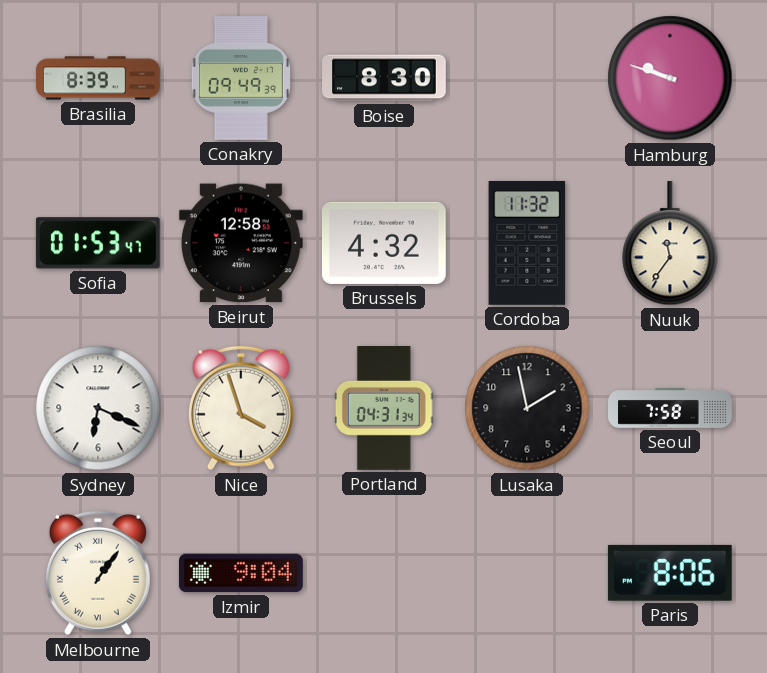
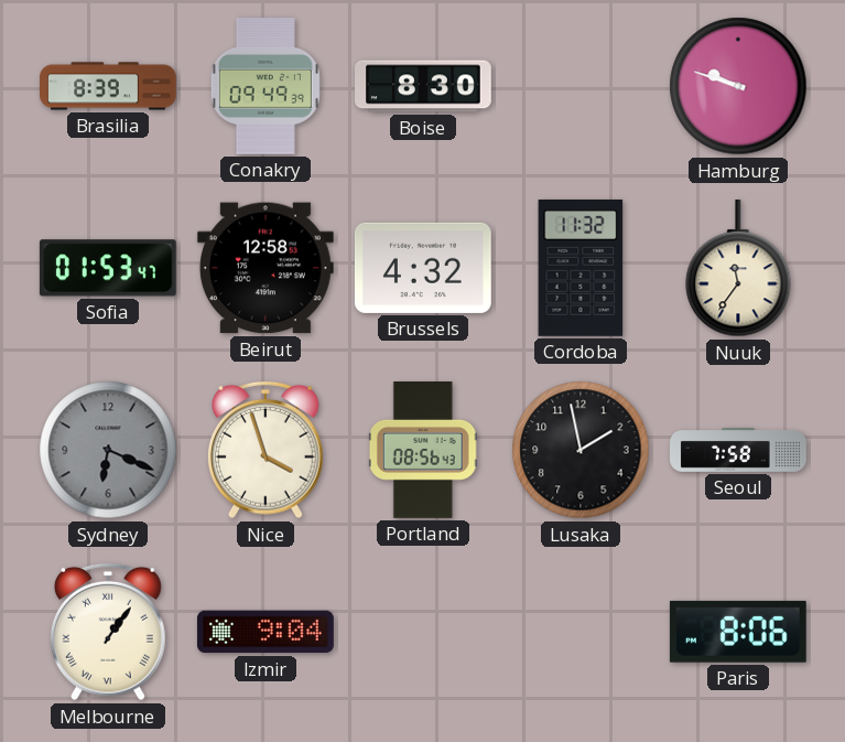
Sydney dial: white -> grey
Portland: 04:31 -> 08:56
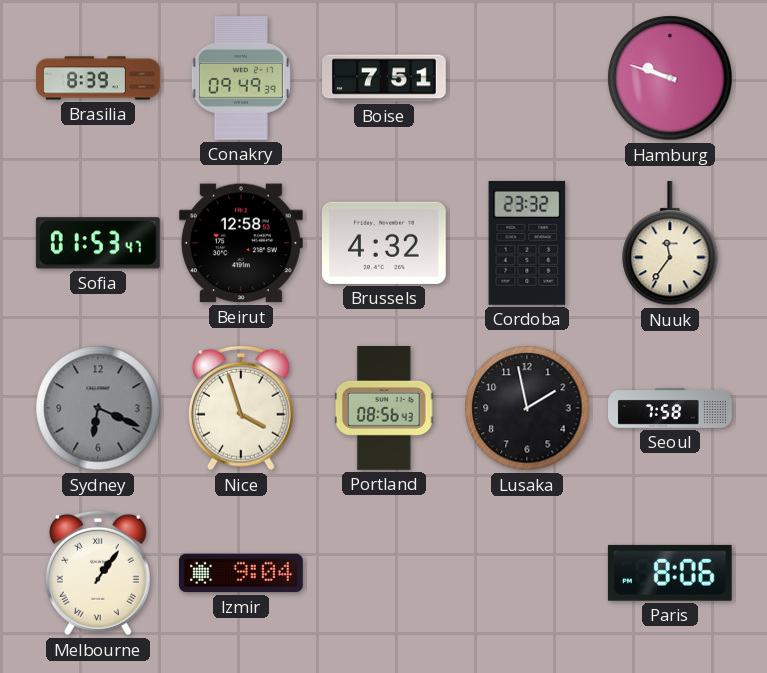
Boise: 8:30 -> 7:51
Cordoba: 11:32 -> 23:32
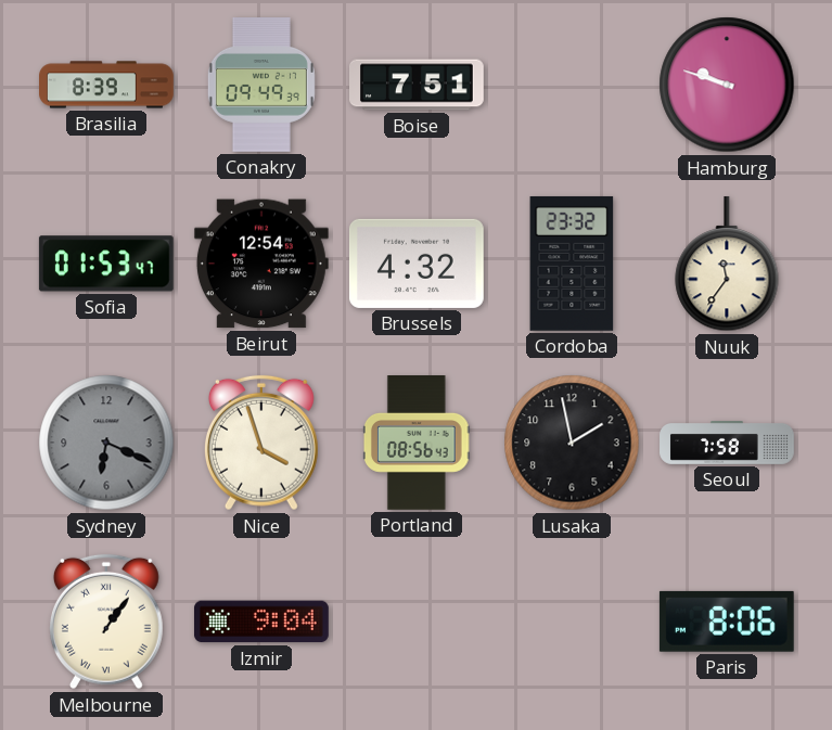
Beirut: 12:58 -> 12:54
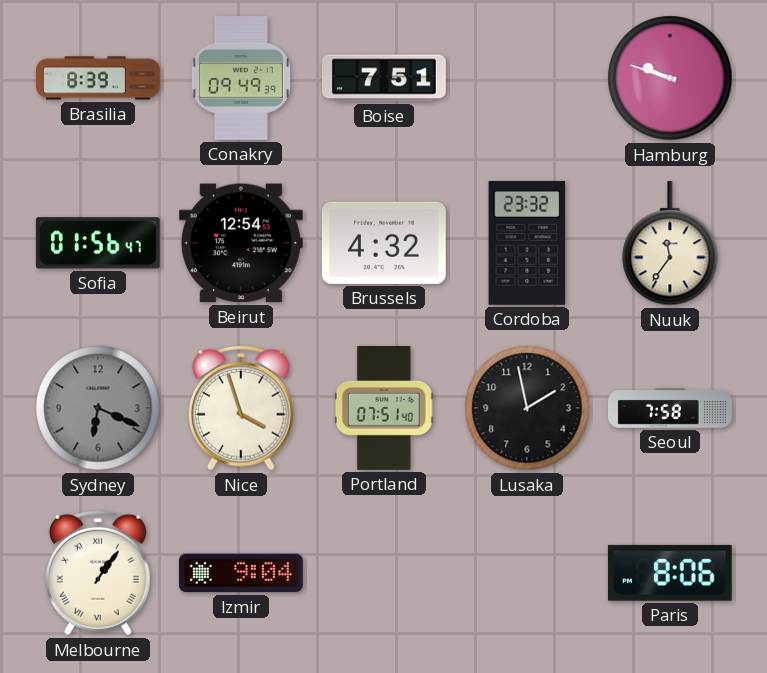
Sofia: 01:53 -> 01:56
Portland: 08:56 -> 07:51
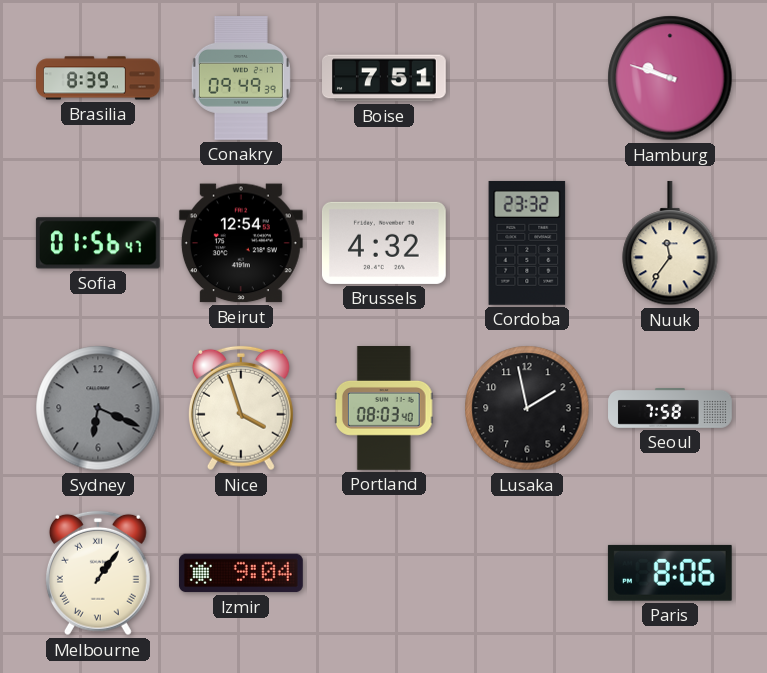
Portland: 07:51 -> 08:03
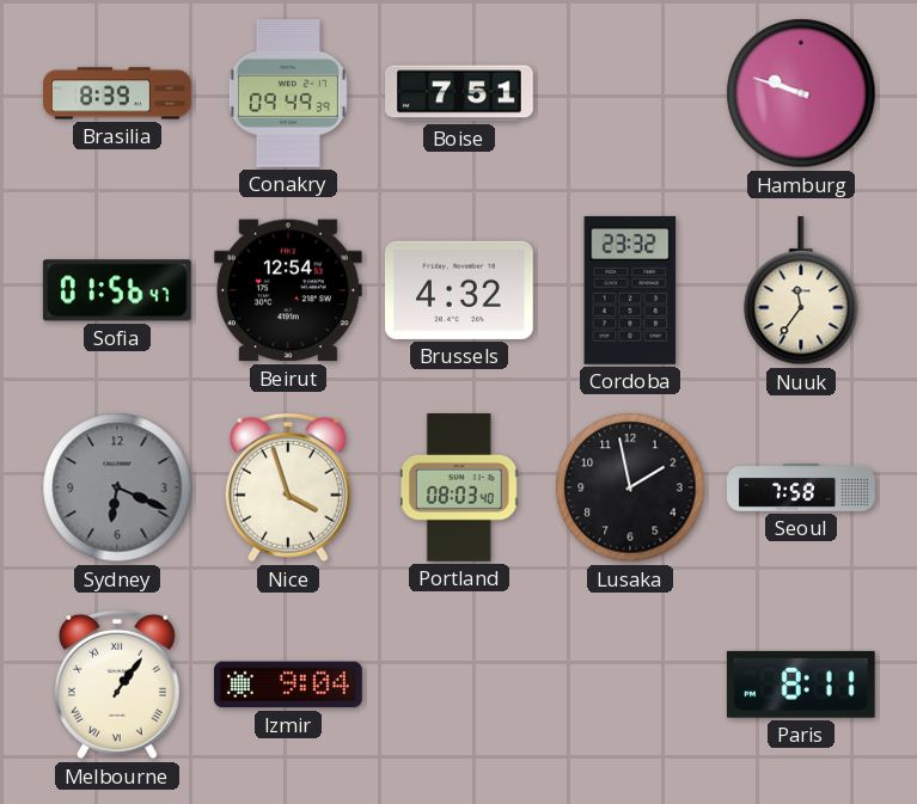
Paris: 8:06 -> 8:11
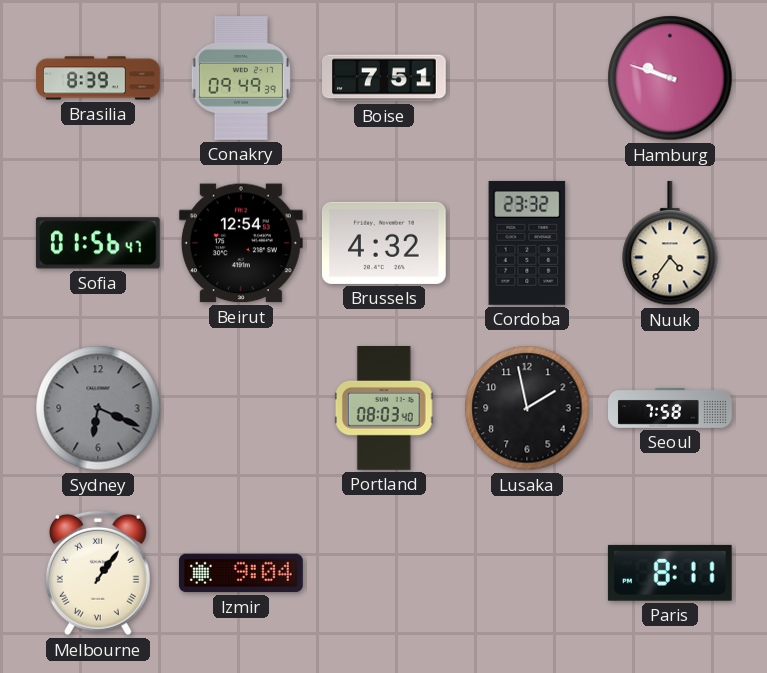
Nuuk: 11:36 -> 4:36
Nice: 3:57 -> none
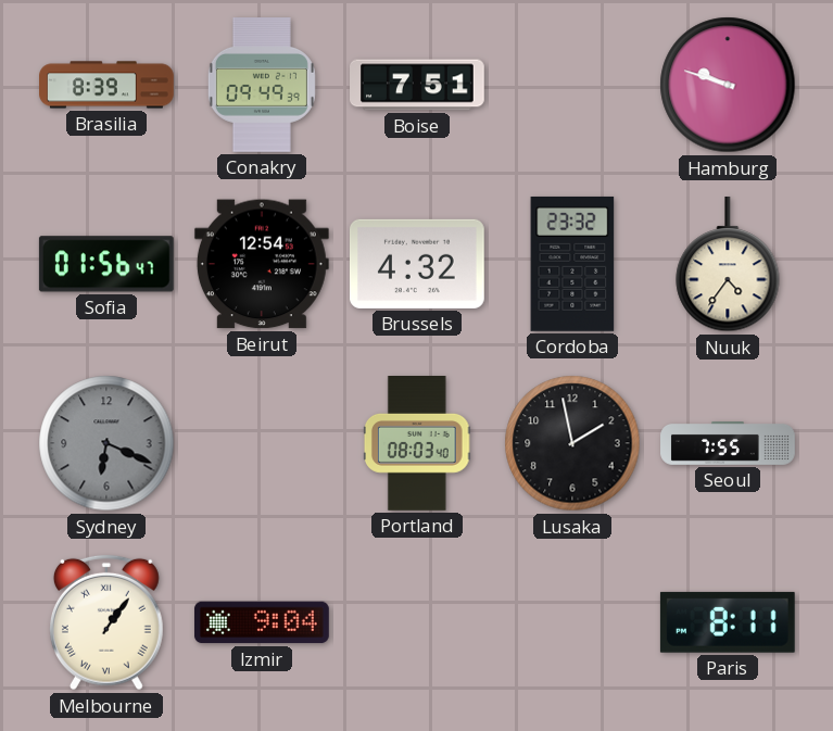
Seoul: 7:58 -> 7:55
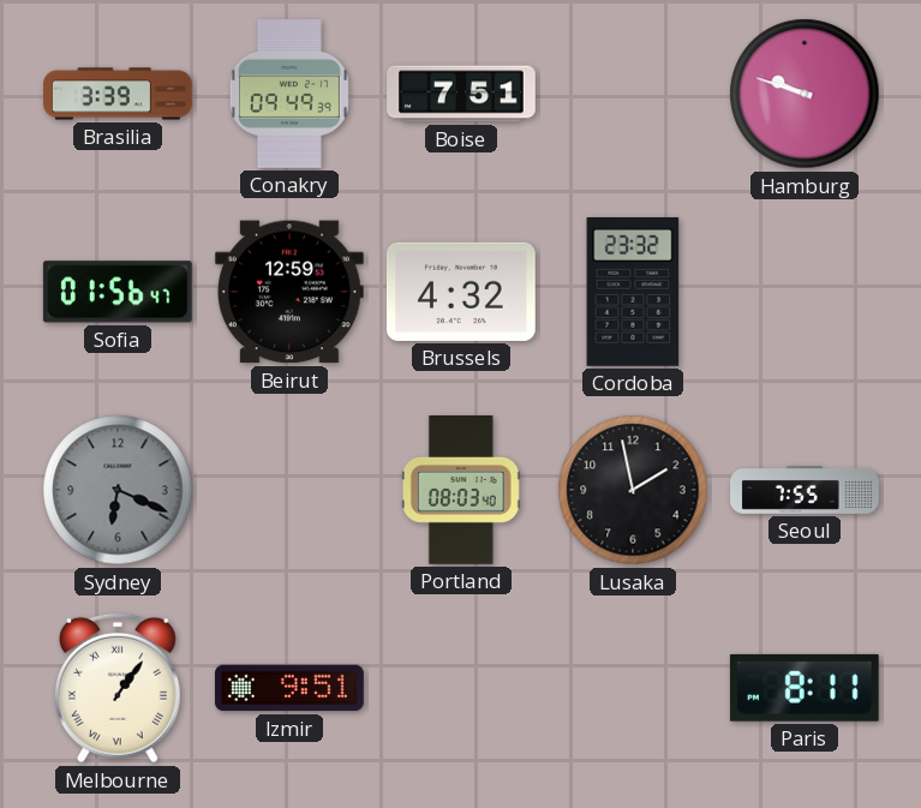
Brasilia: 8:39 -> 3:39
Beirut: 12:54 -> 12:59
Nuuk: 4:36 -> none
Izmir: 9:04 -> 9:51
